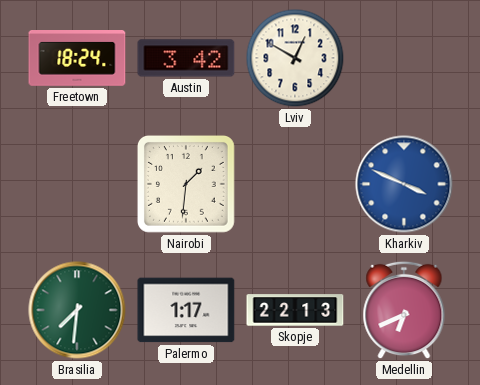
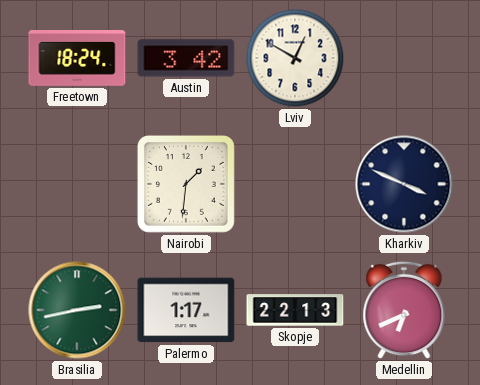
Kharkiv dial: blue -> navy
Brasilia: 7:31 -> 2:43
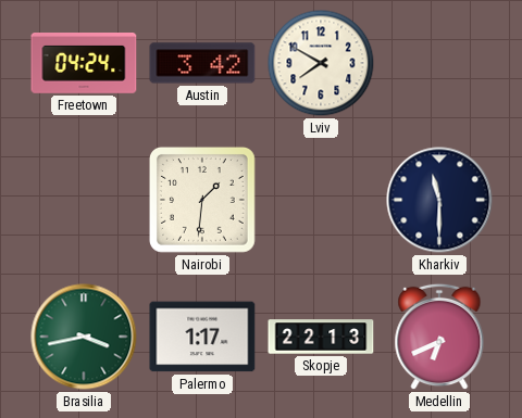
Freetown: 18:24 -> 04:24
Lviv: 12:50 -> 7:50
Kharkiv: 3:49 -> 11:30
Brasilia: 2:43 -> 3:43
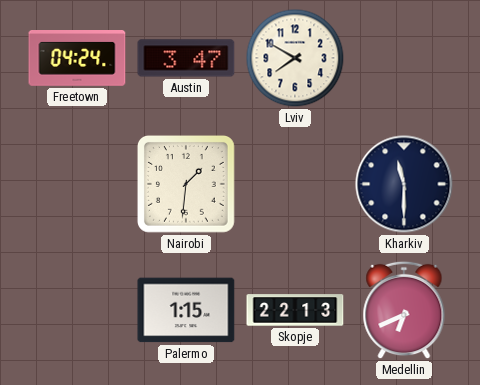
Austin: 3:42 -> 3:47
Brasilia: 3:43 -> none
Palermo: 1:17 -> 1:15
